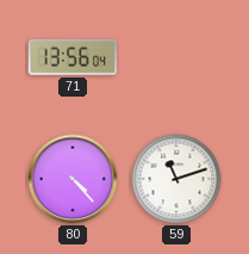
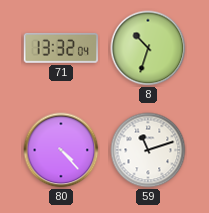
71: 13:56 -> 13:32
8: none -> 10:33
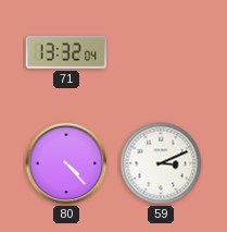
8: 10:33 -> none
59: 11:12 -> 3:11
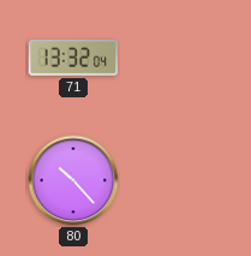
80: 4:23 -> 10:23
59: 3:11 -> none
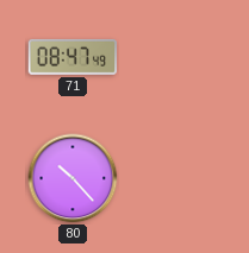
71: 13:32 -> 08:47
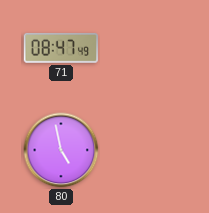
80: 10:23 -> 4:58
